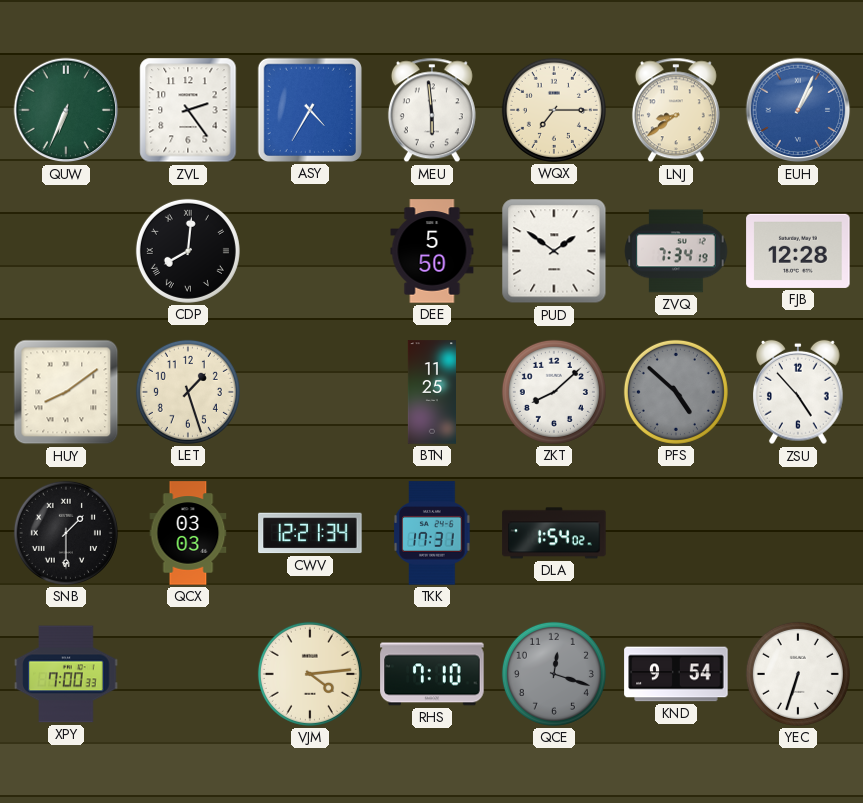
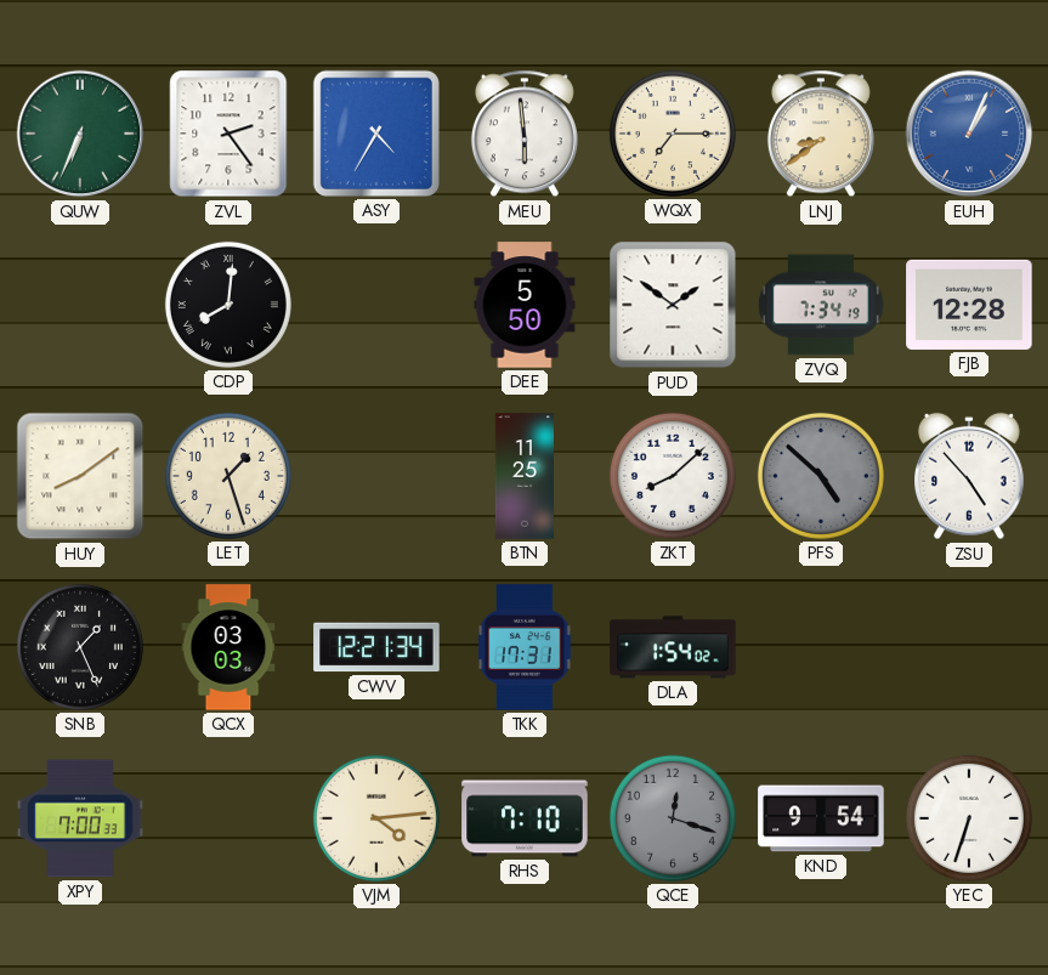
SNB: 1:30 -> 1:26
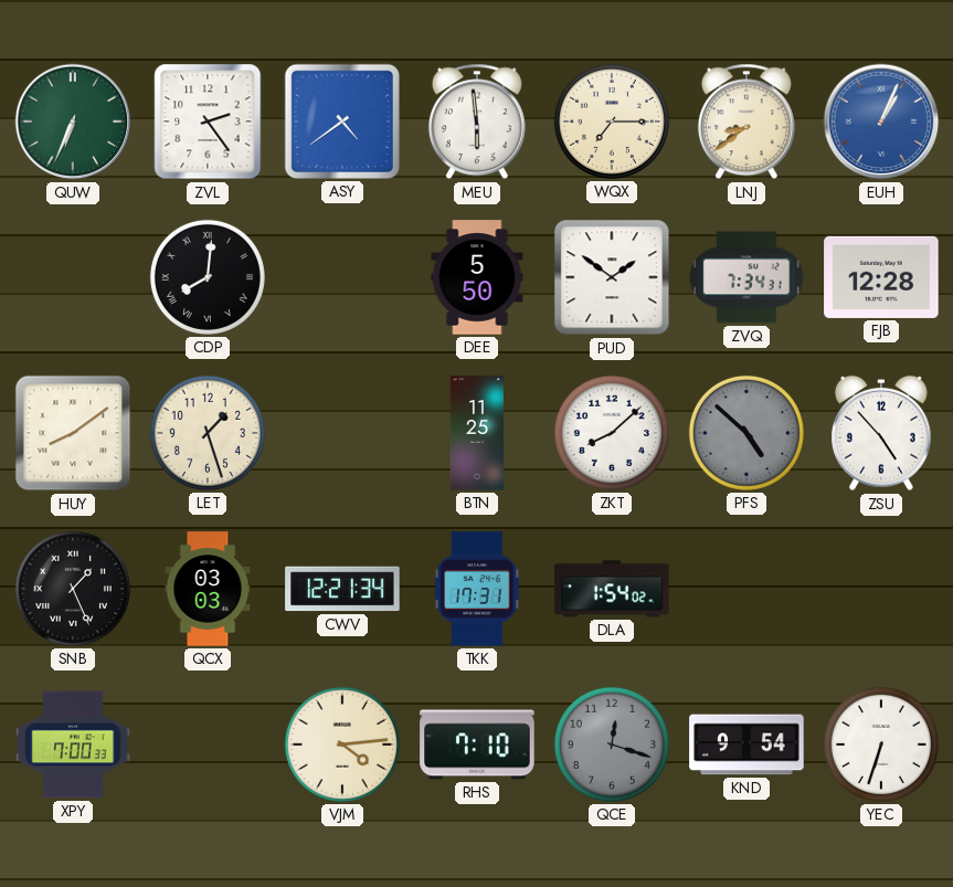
ASY: 4:35 -> 4:39
ZVQ: 7:34:19 -> 7:34:31
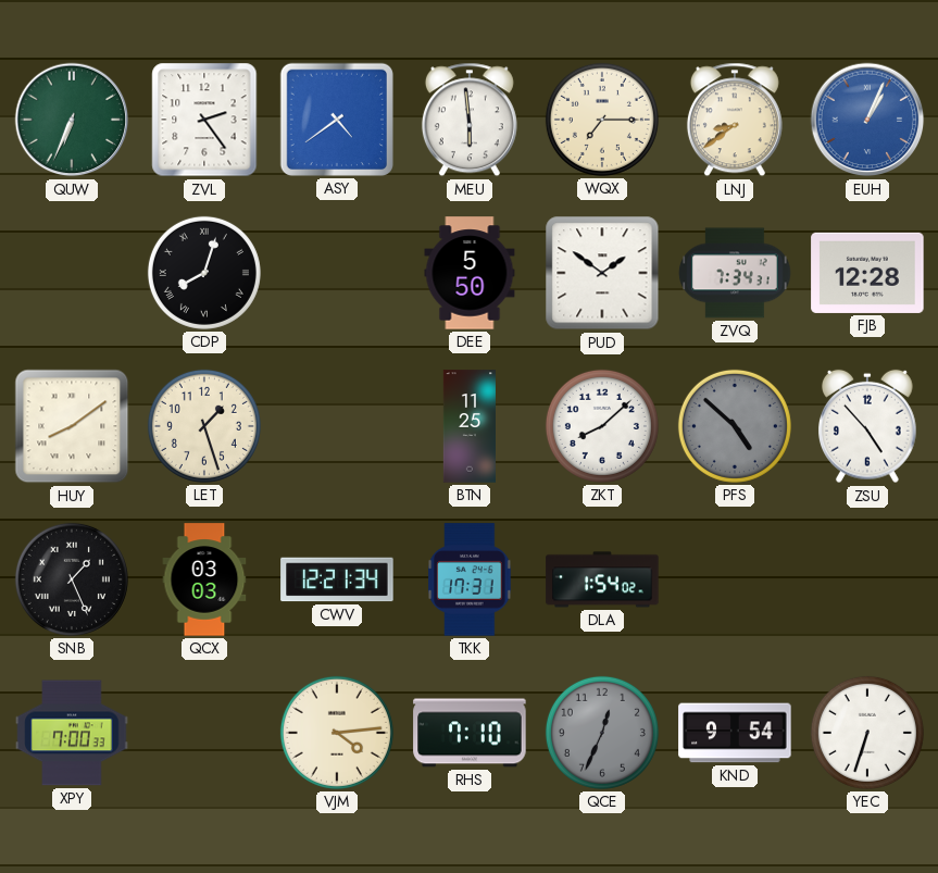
CDP: 8:01 -> 8:03
QCE: 12:18 -> 12:34
